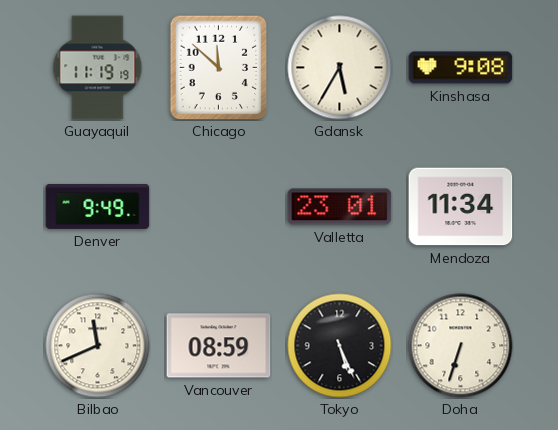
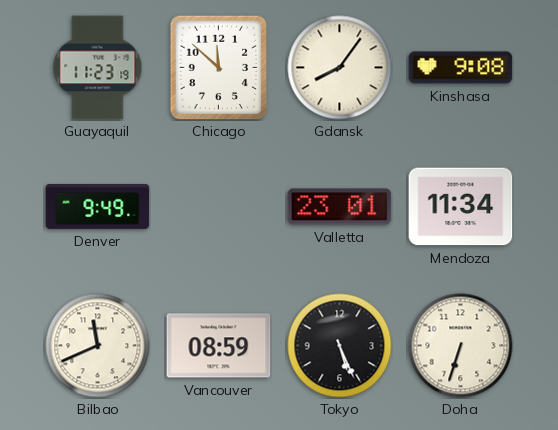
Guayaquil: 11:19 -> 11:23
Gdansk: 5:35 -> 8:06
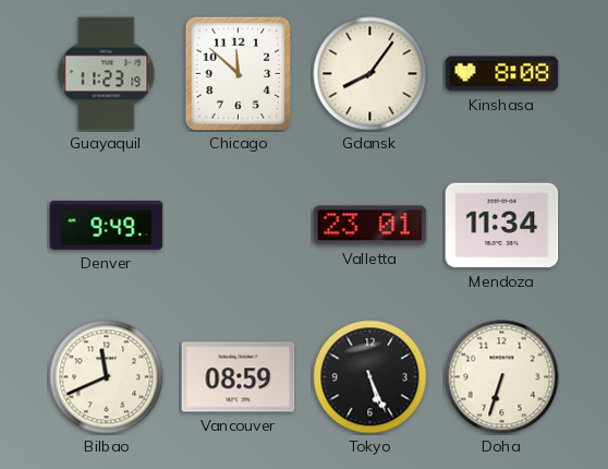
Kinshasa: 9:08 -> 8:08
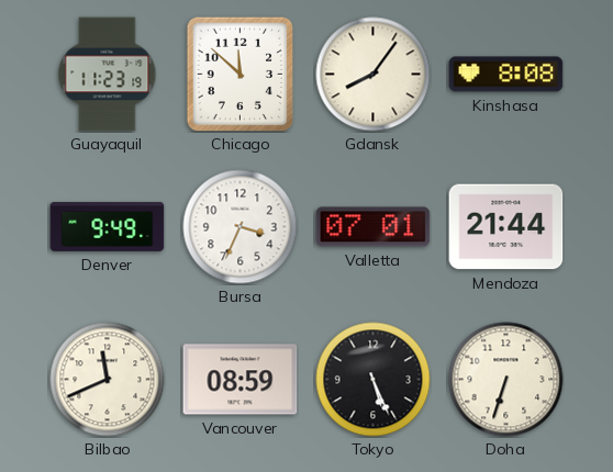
Bursa: none -> 3:34
Valletta: 23:01 -> 07:01
Mendoza: 11:34 -> 21:44
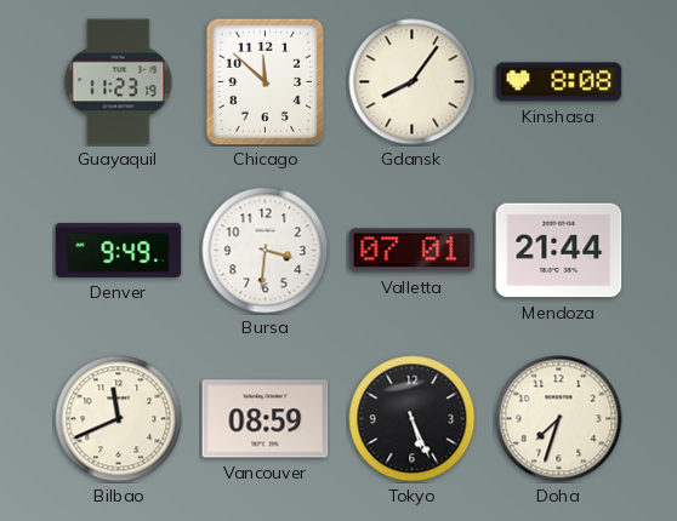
Bursa: 3:34 -> 3:31
Doha: 6:33 -> 7:33
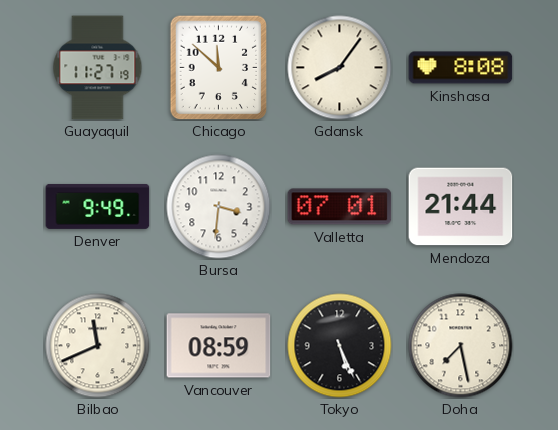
Guayaquil: 11:23 -> 11:27
Doha: 7:33 -> 7:28
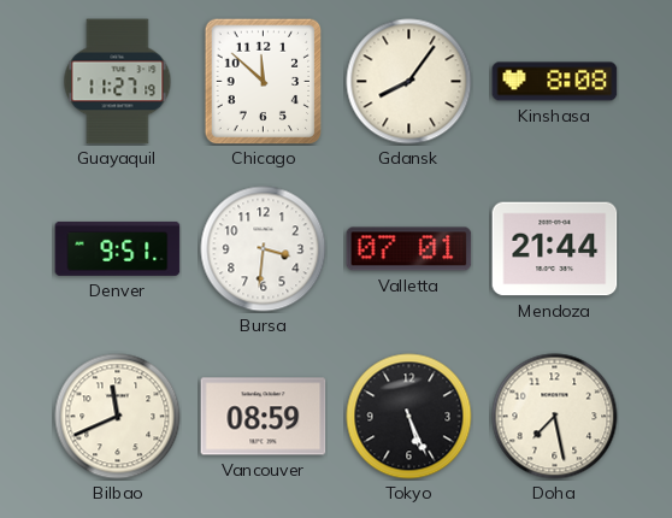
Denver: 9:49 -> 9:51
